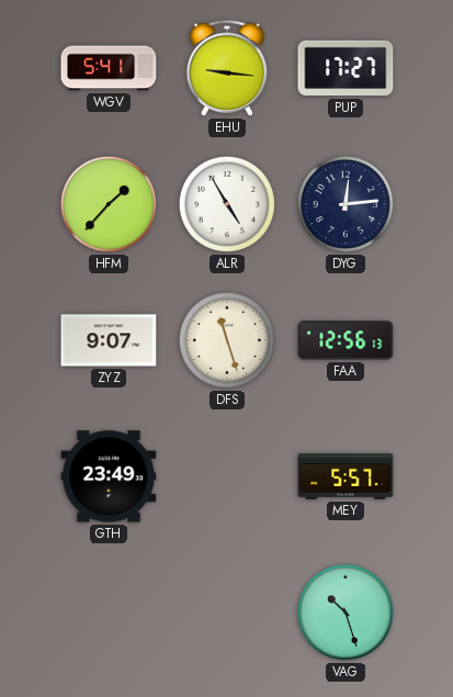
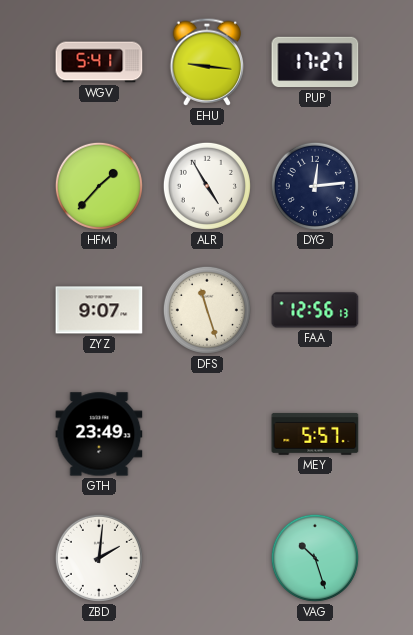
ZBD: none -> 2:01
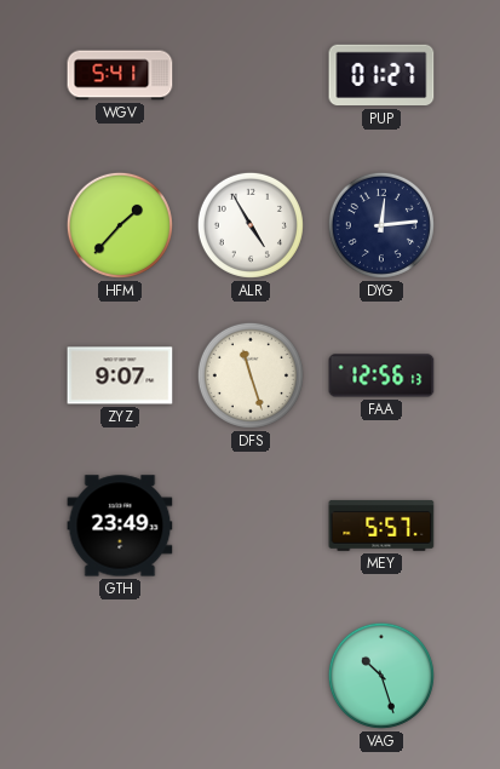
EHU: 9:16 -> none
PUP: 17:27 -> 01:27
ZBD: 2:01 -> none
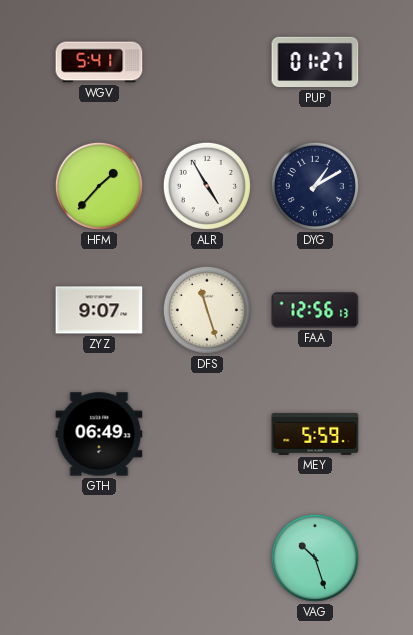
DYG: 12:14 -> 1:10
GTH: 23:49 -> 06:49
MEY: 5:57 -> 5:59
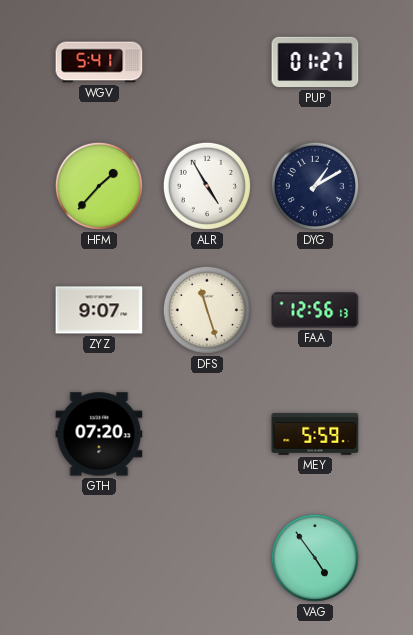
GTH: 06:49 -> 07:20
VAG: 10:27 -> 4:54
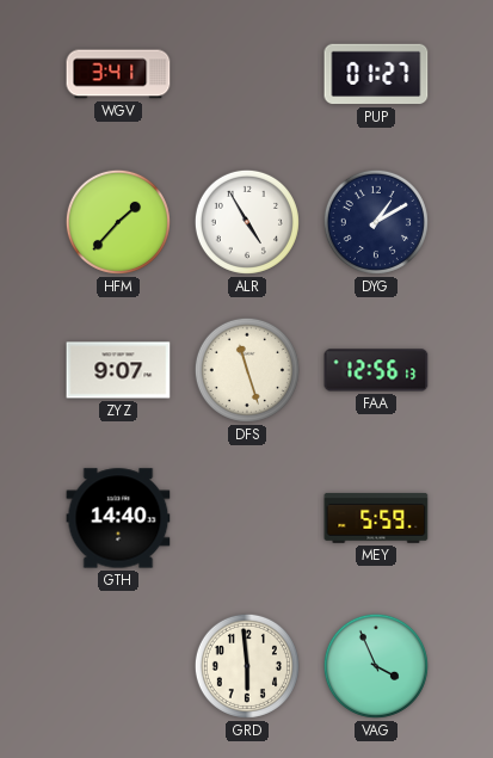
WGV: 5:41 -> 3:41
GTH: 07:20 -> 14:40
GRD: none -> 5:59
VAG: 4:54 -> 3:56
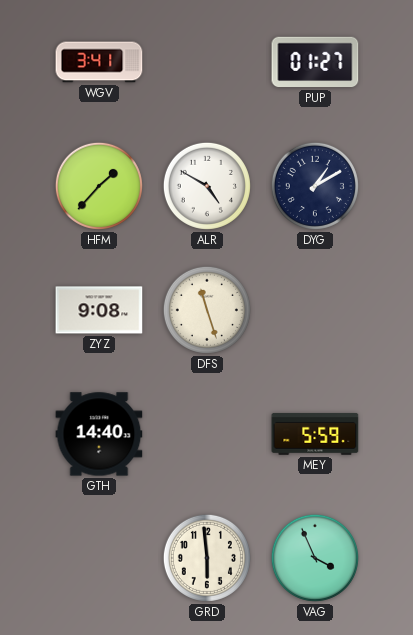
ALR: 4:55 -> 4:50
ZYZ: 9:07 -> 9:08
FAA: 12:56 -> none
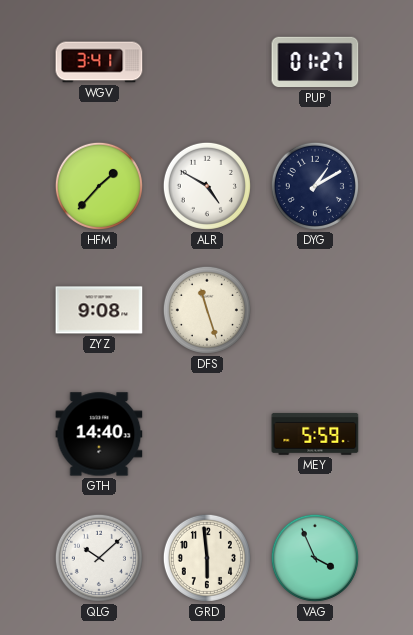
QLG: none -> 10:08
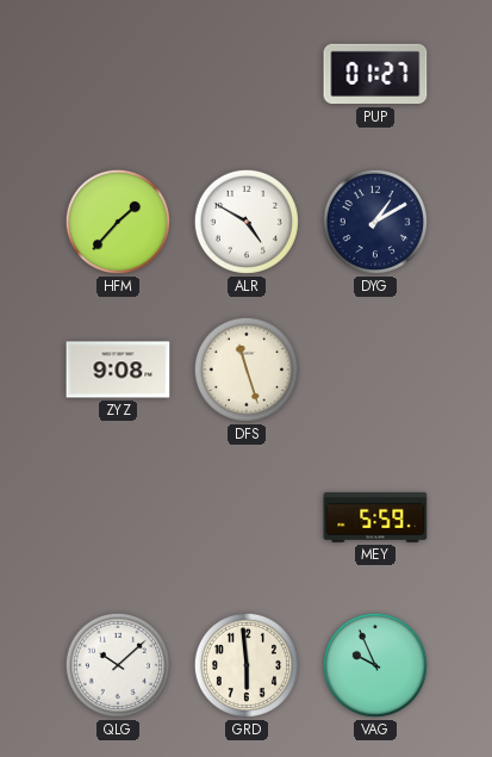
WGV: 3:41 -> none
GTH: 14:40 -> none
VAG: 3:56 -> 9:56
